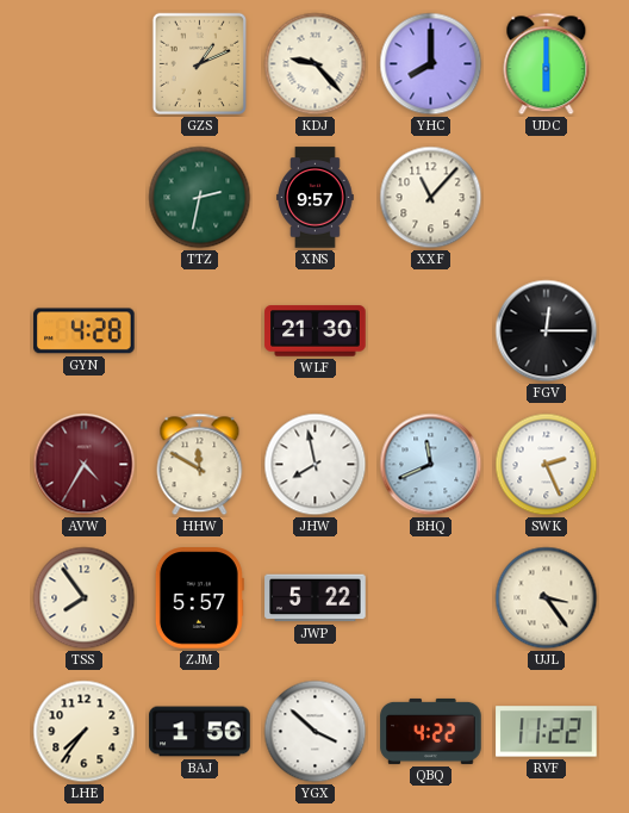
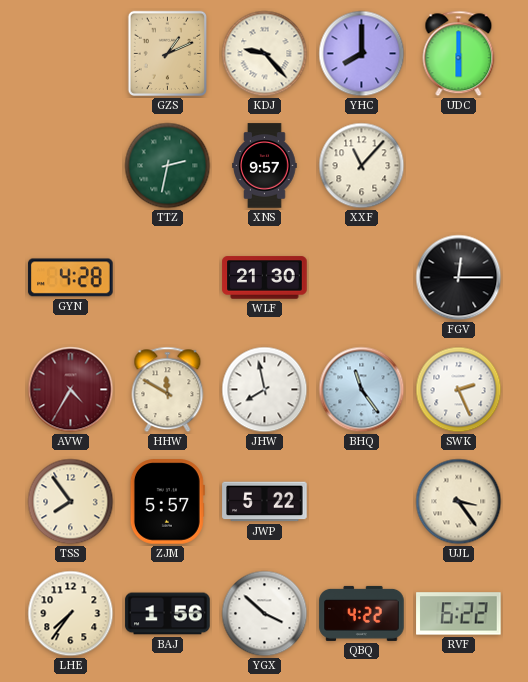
BHQ: 11:41 -> 11:24
RVF: 11:22 -> 6:22
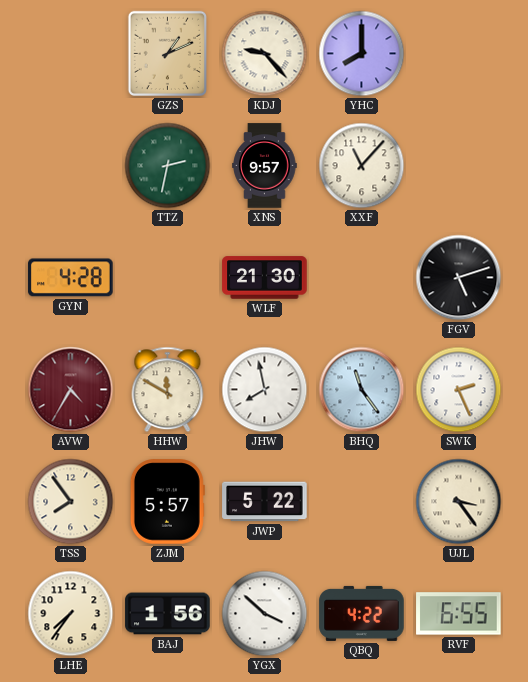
UDC: 6:00 -> none
FGV: 12:15 -> 5:12
RVF: 6:22 -> 6:55
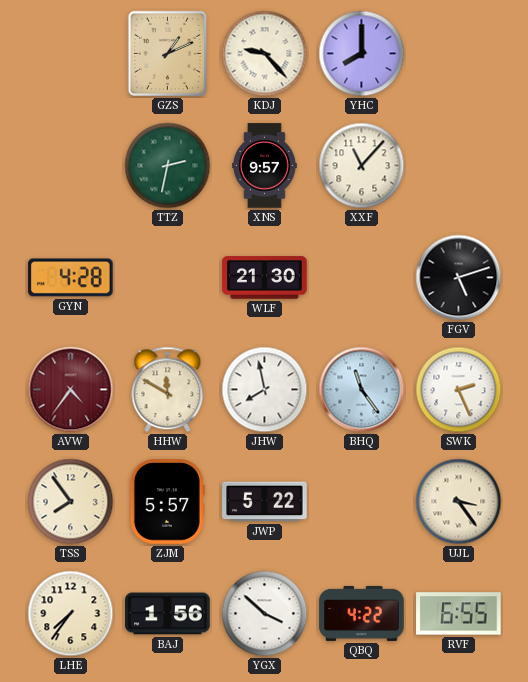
AVW: 4:35 -> 4:36
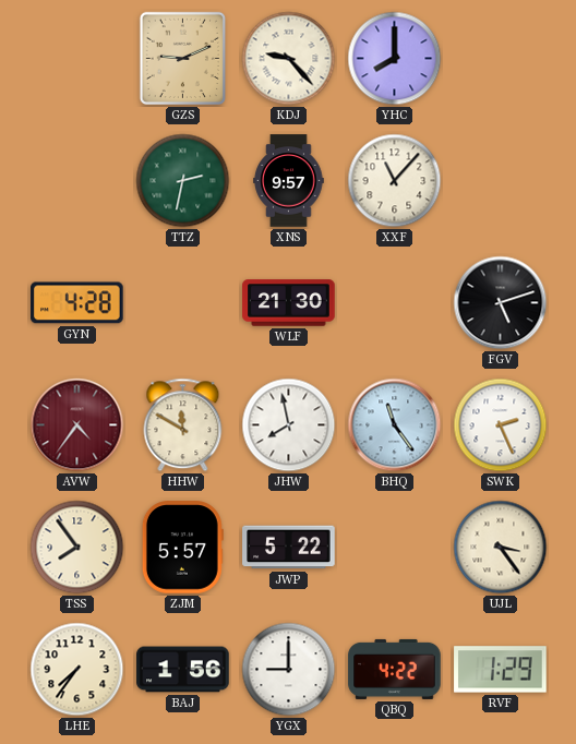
GZS: 1:11 -> 9:11
YGX: 3:52 -> 9:00
RVF: 6:55 -> 1:29
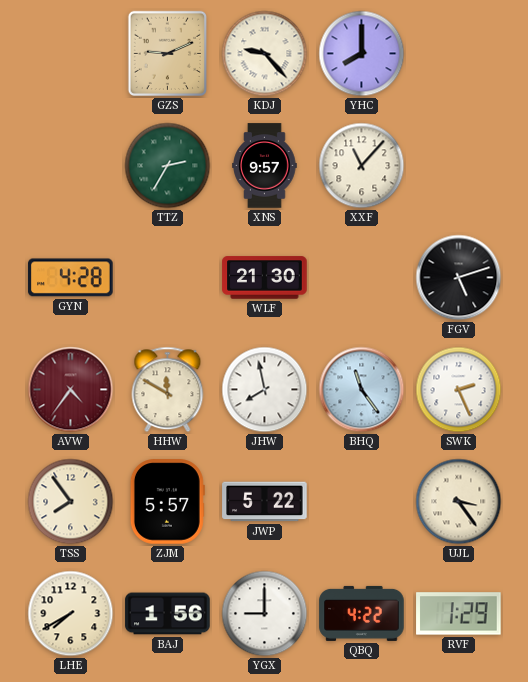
TTZ: 2:32 -> 2:35
LHE: 7:36 -> 7:40
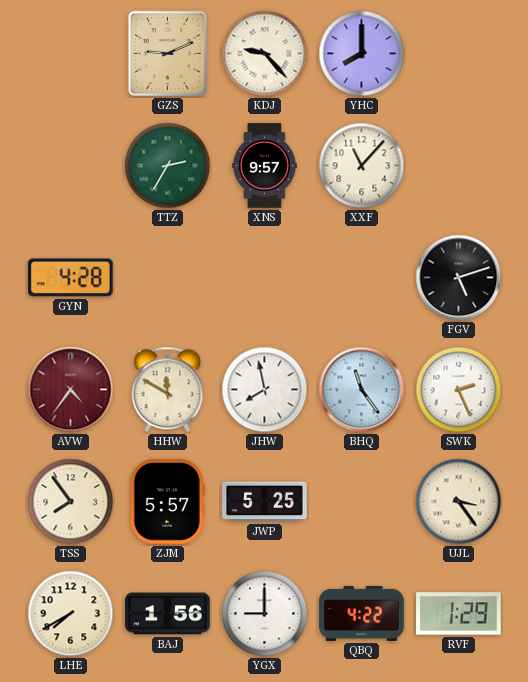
WLF: 21:30 -> none
JWP: 5:22 -> 5:25
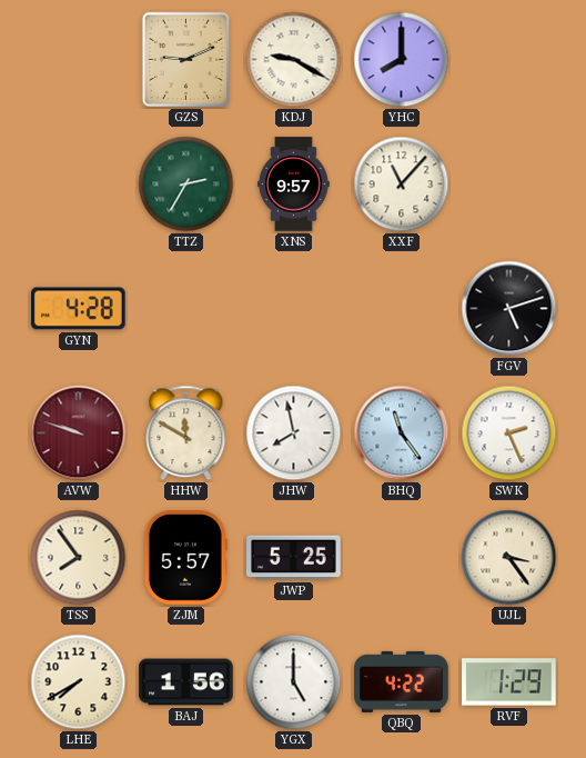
KDJ: 9:23 -> 9:20
AVW: 4:36 -> 9:48
YGX: 9:00 -> 5:00
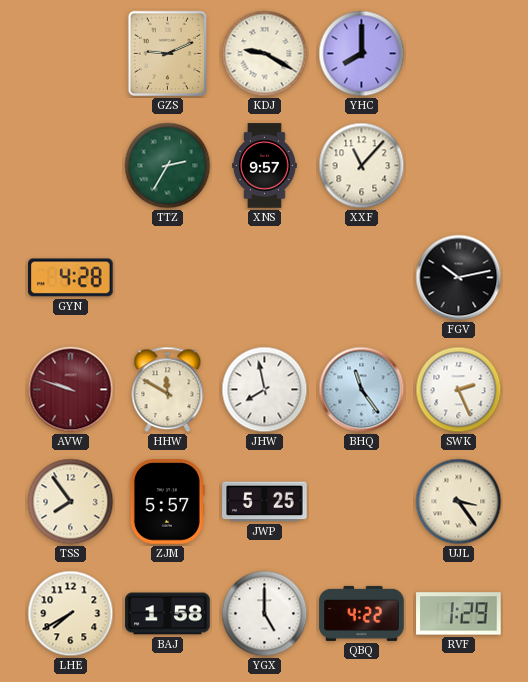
FGV: 5:12 -> 10:13
BAJ: 1:56 -> 1:58
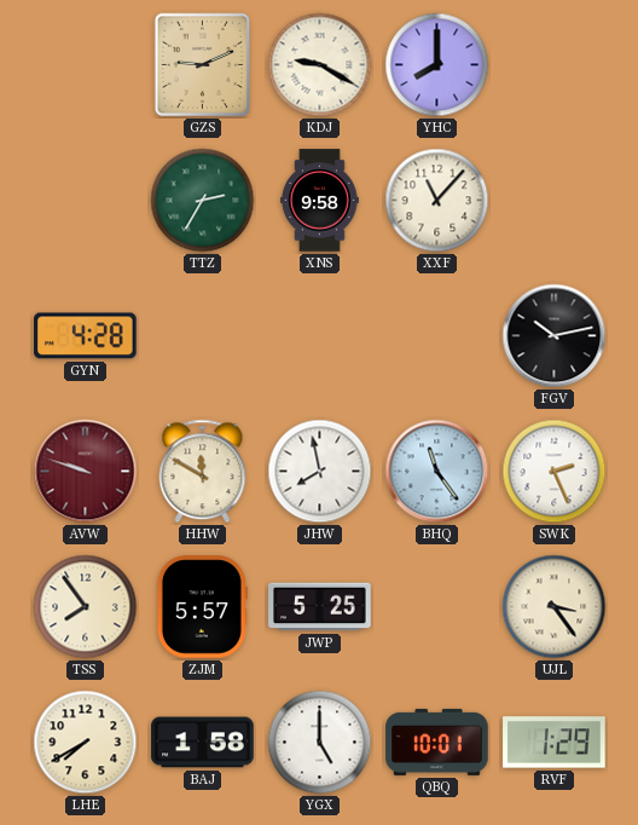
XNS: 9:57 -> 9:58
QBQ: 4:22 -> 10:01
